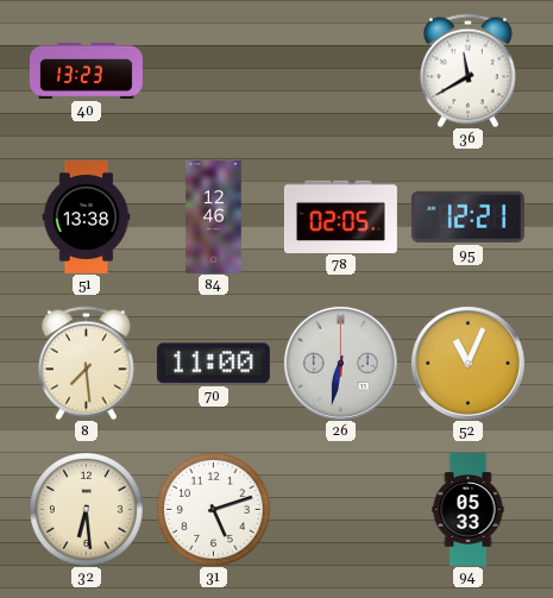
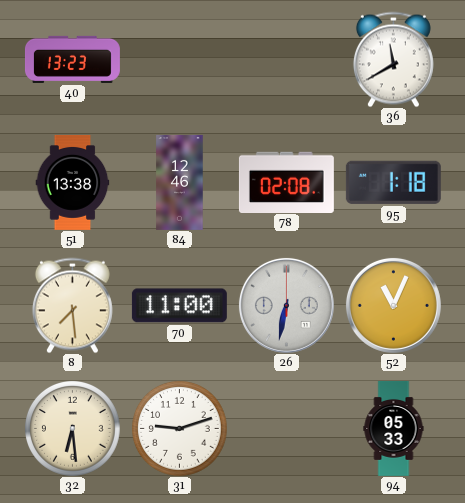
78: 02:05 -> 02:08
95: 12:21 -> 1:18
31: 5:12 -> 9:12
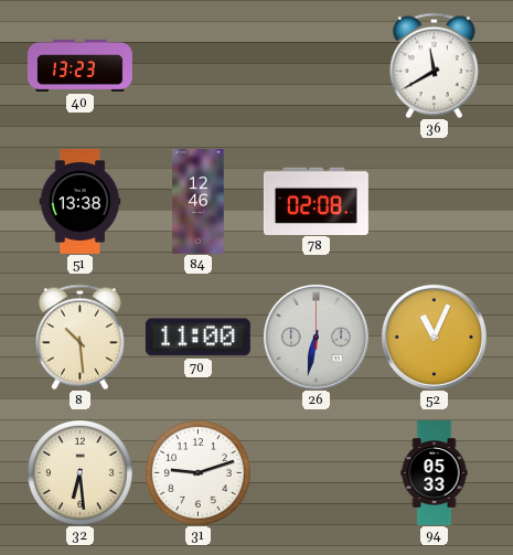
95: 1:18 -> none
8: 7:29 -> 10:29
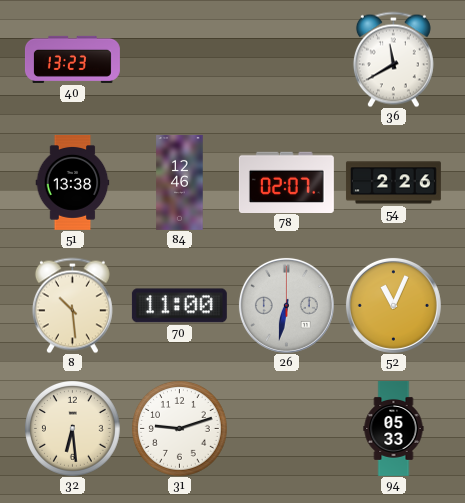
78: 02:08 -> 02:07
54: none -> 2:26
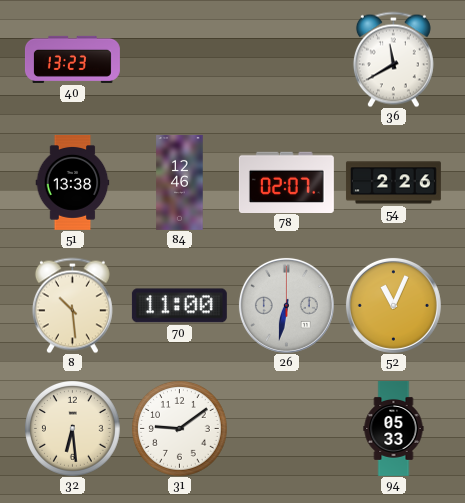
31: 9:12 -> 9:09
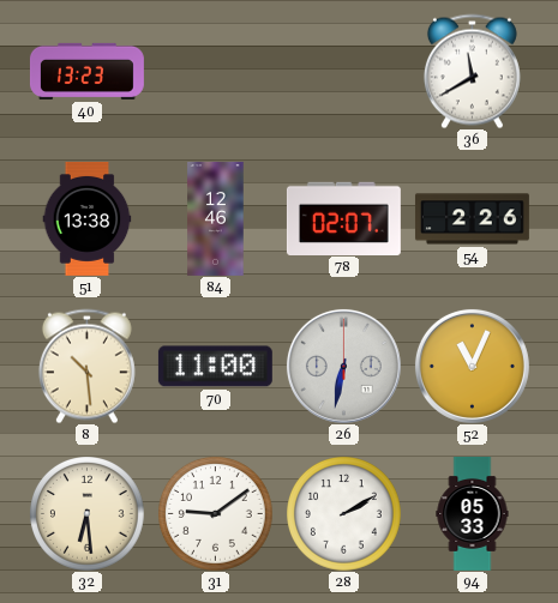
28: none -> 2:10
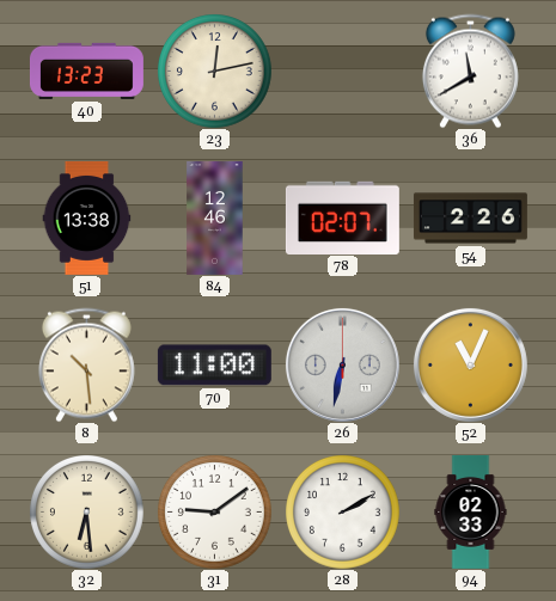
23: none -> 12:13
94: 05:33 -> 02:33
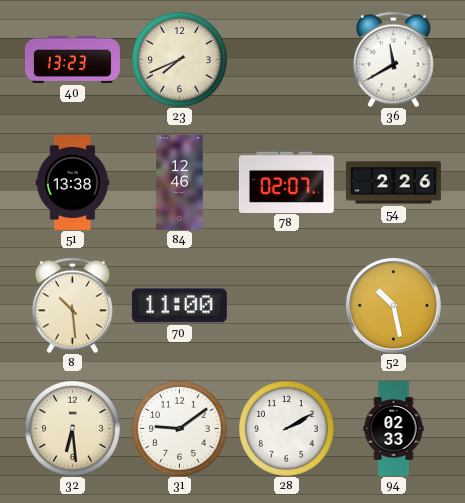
23: 12:13 -> 7:41
26: 6:32 -> none
52: 11:04 -> 10:28
